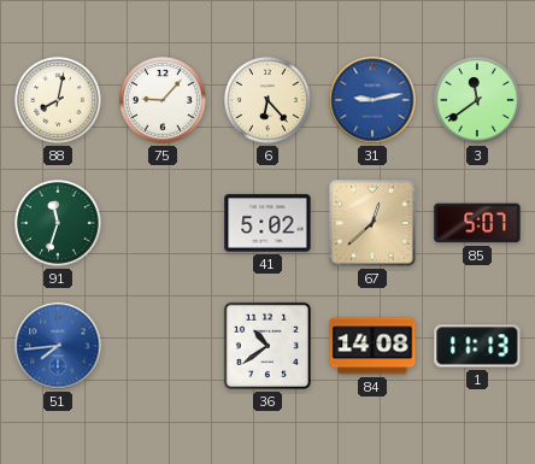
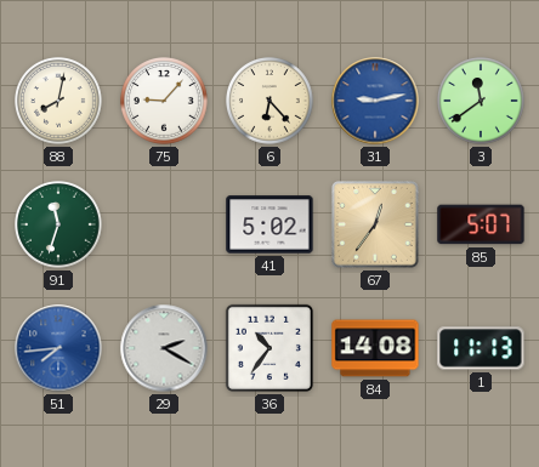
67: 12:38 -> 12:36
29: none -> 2:20
36: 10:39 -> 10:36
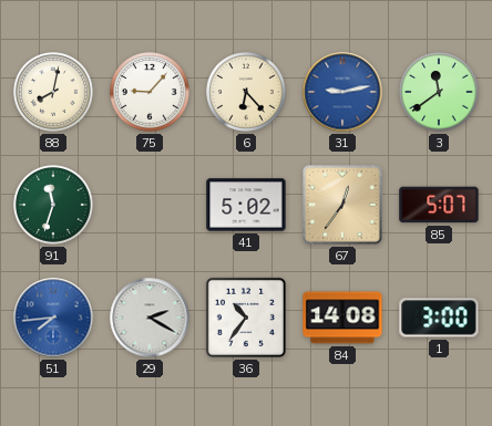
1: 11:13 -> 3:00
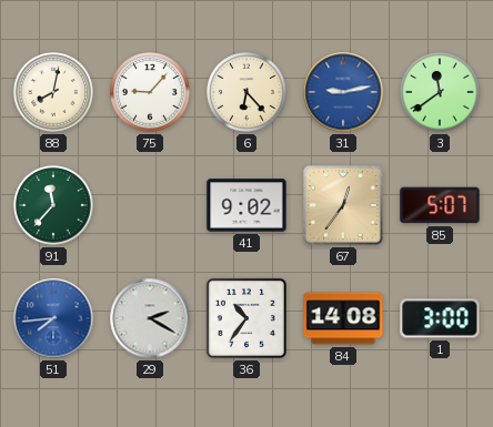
91: 11:33 -> 11:37
41: 5:02 -> 9:02
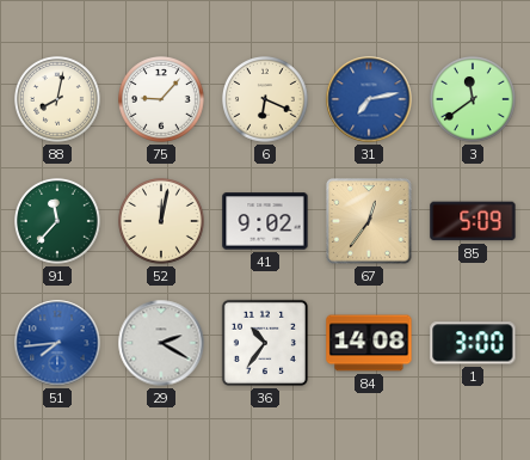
6: 6:23 -> 6:19
31: 9:13 -> 7:13
52: none -> 12:02
85: 5:07 -> 5:09
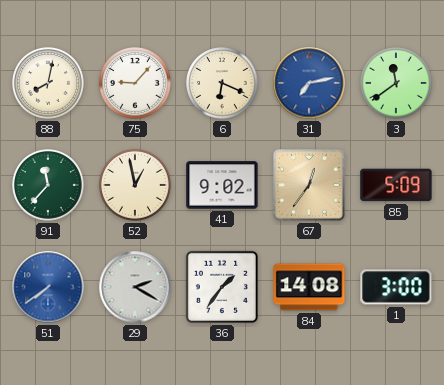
52: 12:02 -> 12:58
51: 7:44 -> 7:39
36: 10:36 -> 1:36
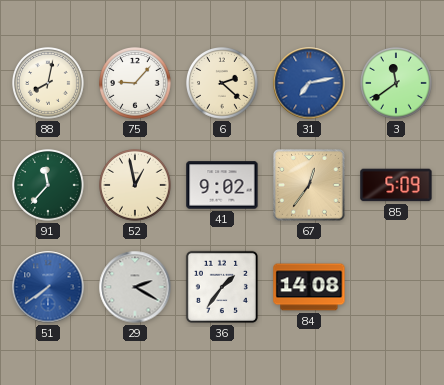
6: 6:19 -> 2:22
1: 3:00 -> none
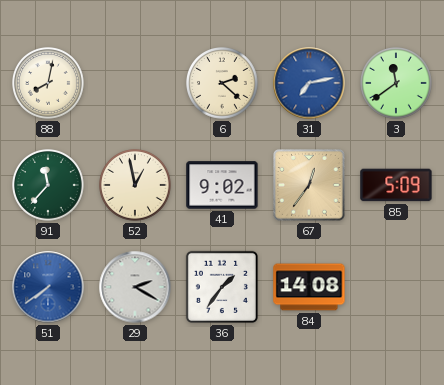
75: 9:07 -> none
